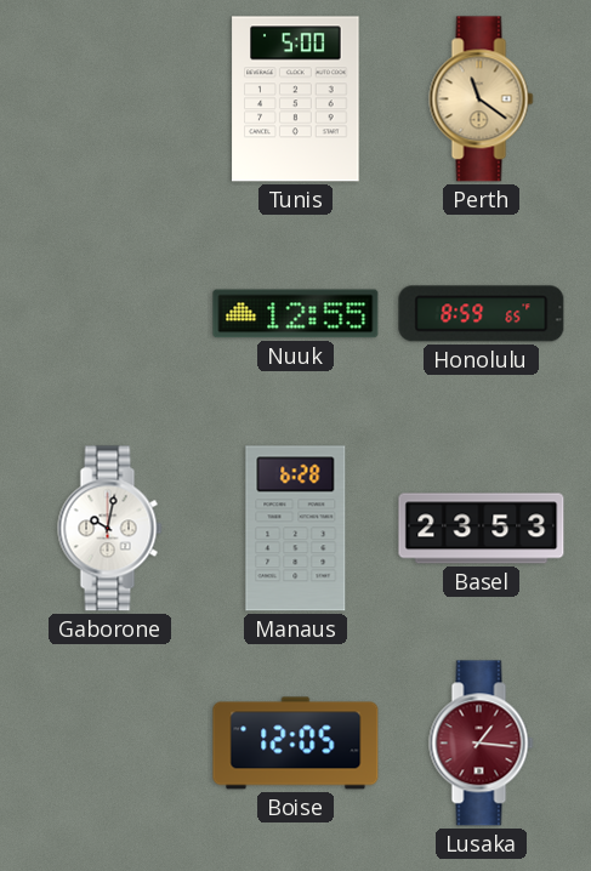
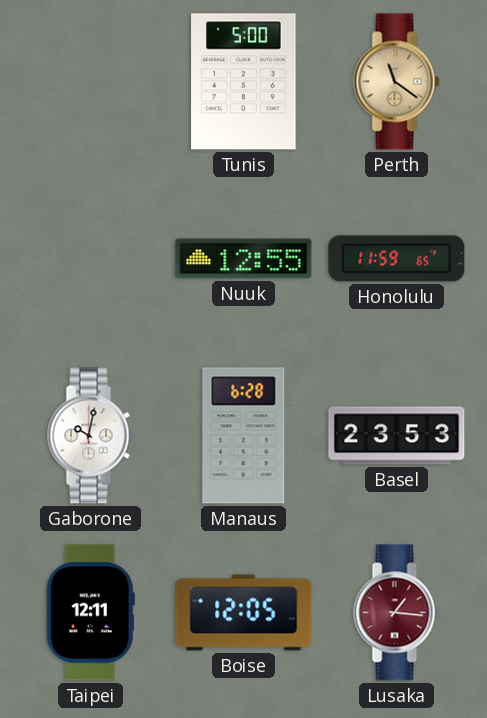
Honolulu: 8:59 -> 11:59
Taipei: none -> 12:11
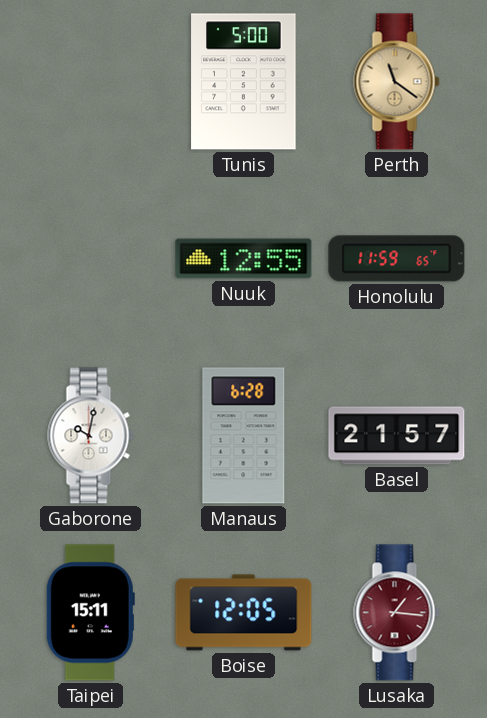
Basel: 23:53 -> 21:57
Taipei: 12:11 -> 15:11
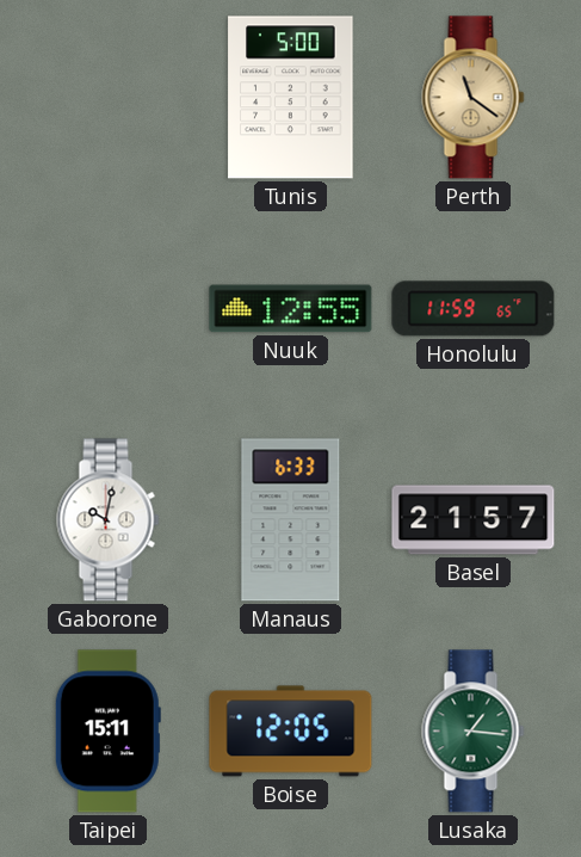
Manaus: 6:28 -> 6:33
Lusaka dial: burgundy -> green
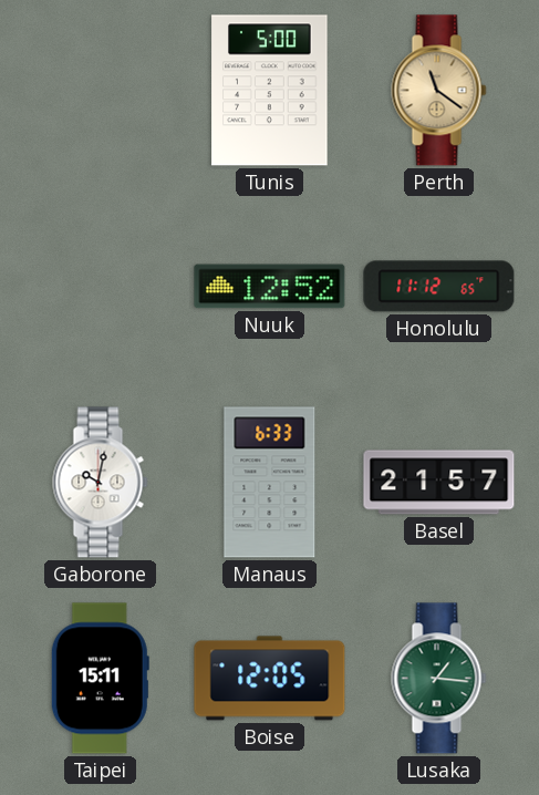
Nuuk: 12:55 -> 12:52
Honolulu: 11:59 -> 11:12
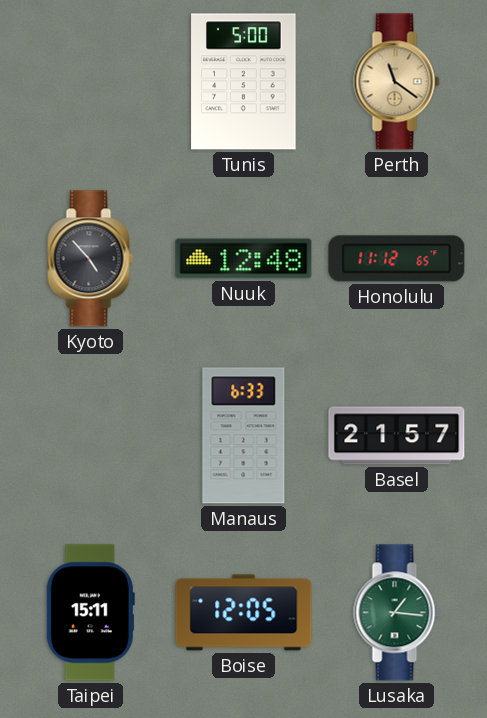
Kyoto: none -> 4:53
Nuuk: 12:52 -> 12:48
Gaborone: 10:02 -> none
